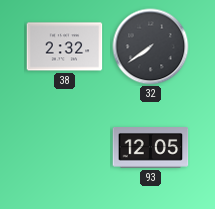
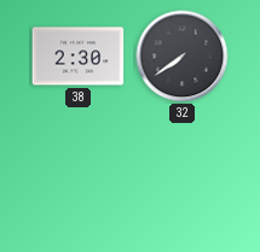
38: 2:32 -> 2:30
93: 12:05 -> none
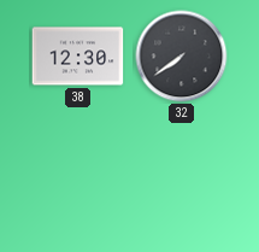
38: 2:30 -> 12:30
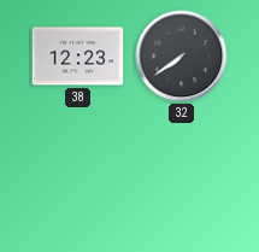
38: 12:30 -> 12:23
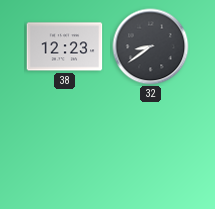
32: 7:39 -> 8:39
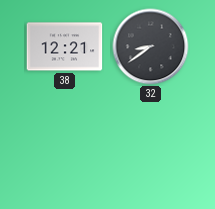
38: 12:23 -> 12:21
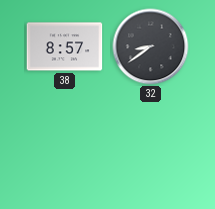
38: 12:21 -> 8:57
